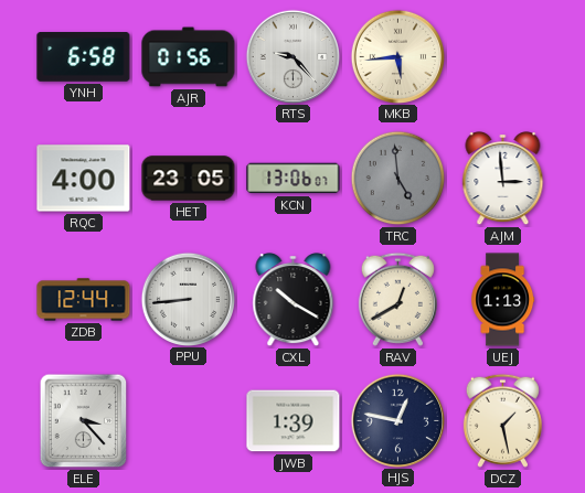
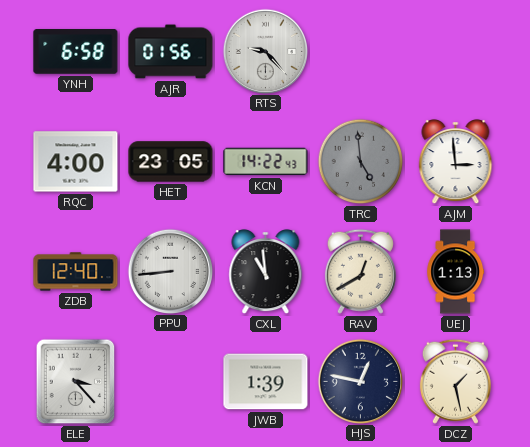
MKB: 5:44 -> none
KCN: 13:06 -> 14:22
ZDB: 12:44 -> 12:40
CXL: 10:20 -> 10:59
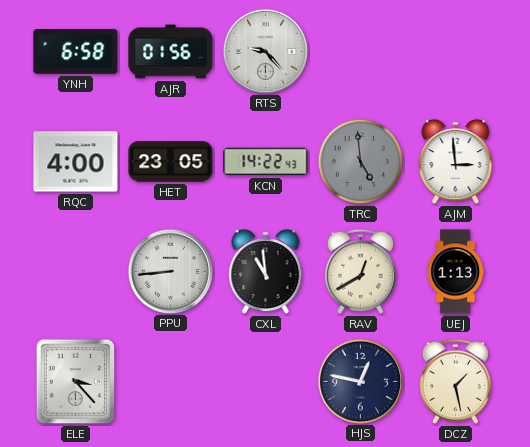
ZDB: 12:40 -> none
JWB: 1:39 -> none
